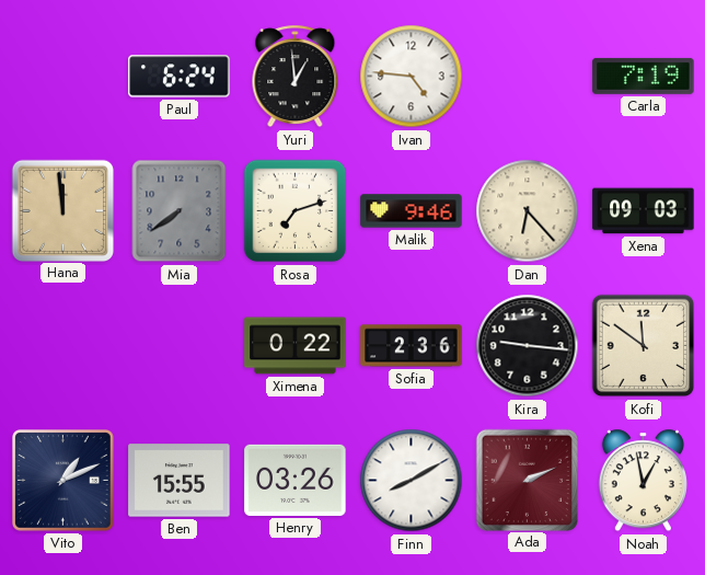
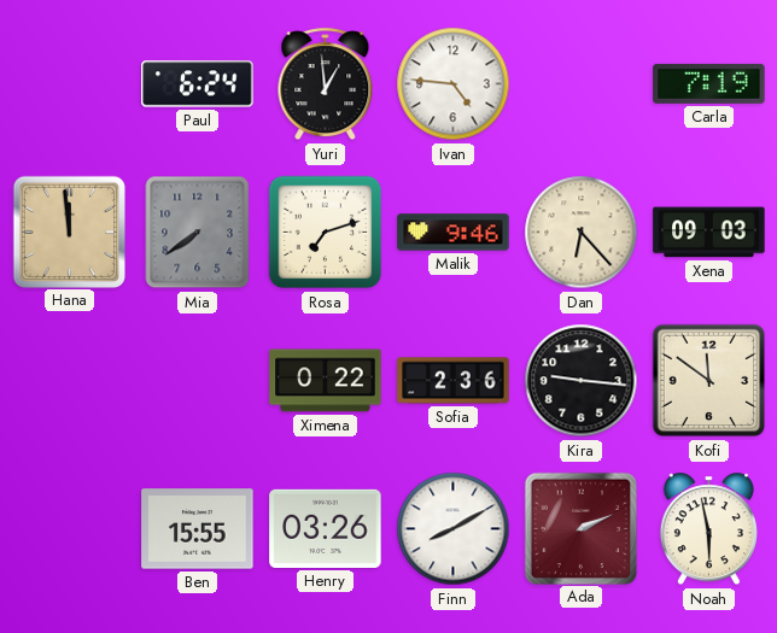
Vito: 1:11 -> none
Noah: 12:58 -> 5:58
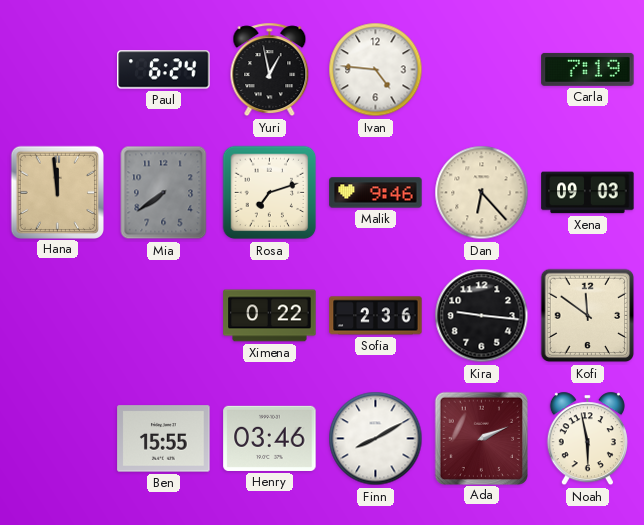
Yuri: 12:59 -> 12:58
Henry: 03:26 -> 03:46
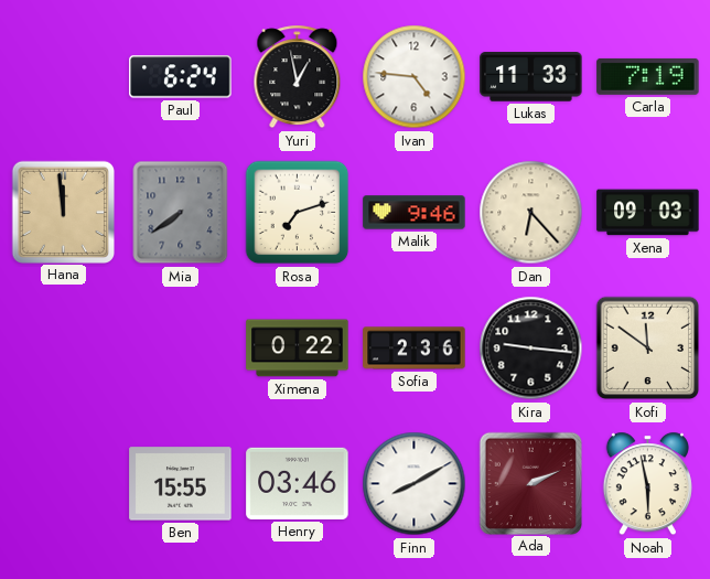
Lukas: none -> 11:33
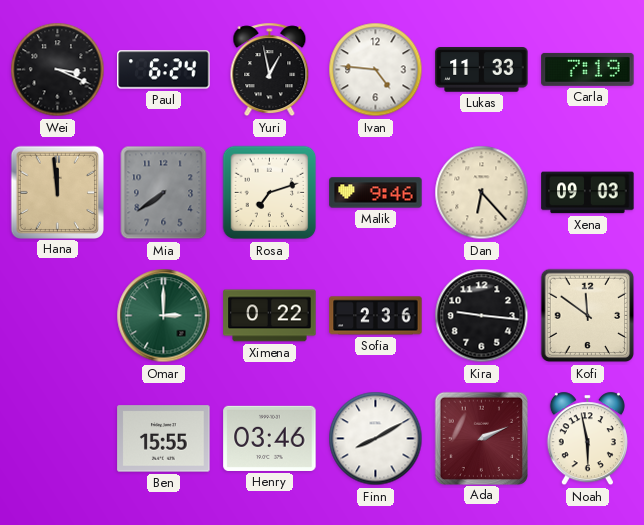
Wei: none -> 3:19
Omar: none -> 3:00
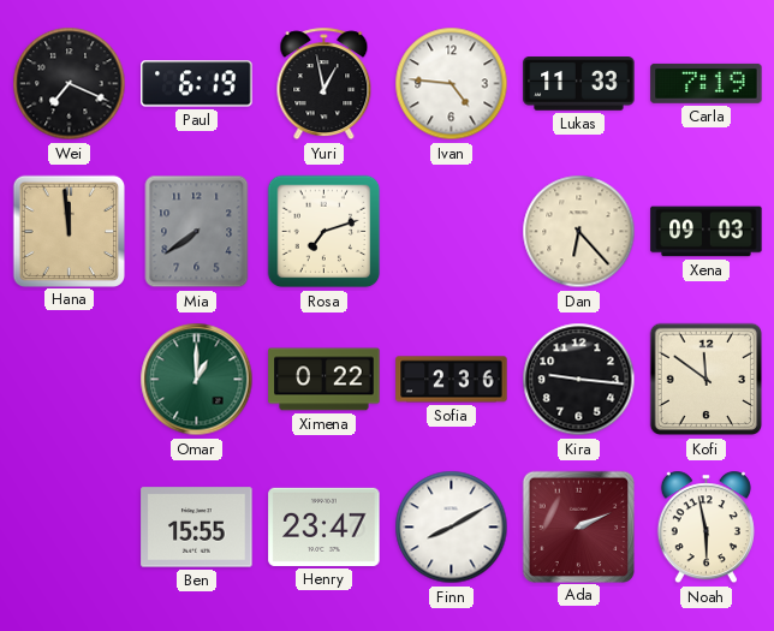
Wei: 3:19 -> 7:19
Paul: 6:24 -> 6:19
Malik: 9:46 -> none
Omar: 3:00 -> 1:00
Henry: 03:46 -> 23:47
